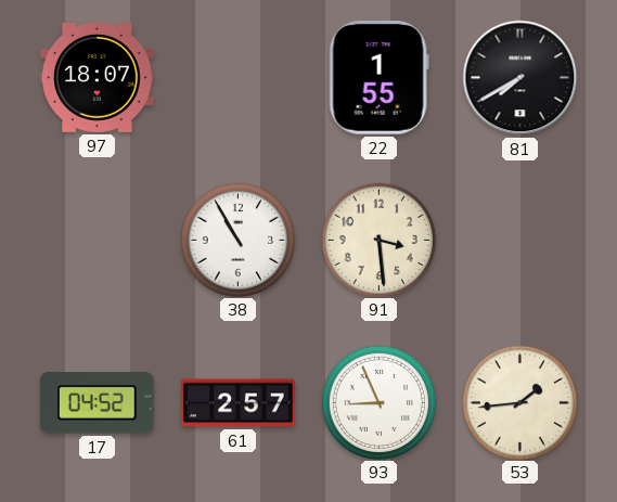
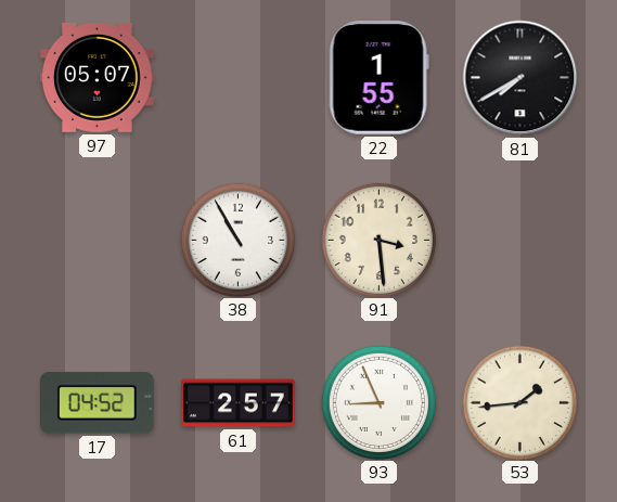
97: 18:07 -> 05:07
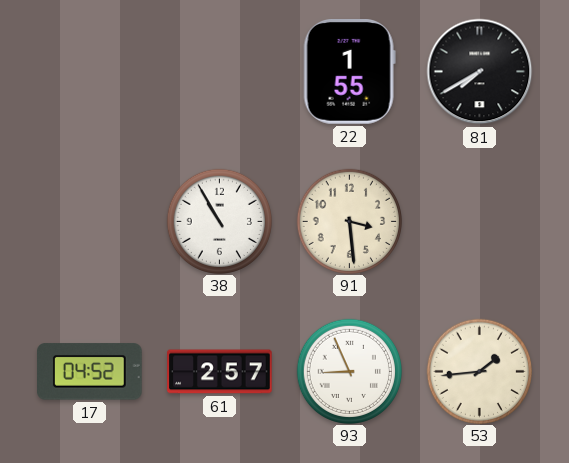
97: 05:07 -> none
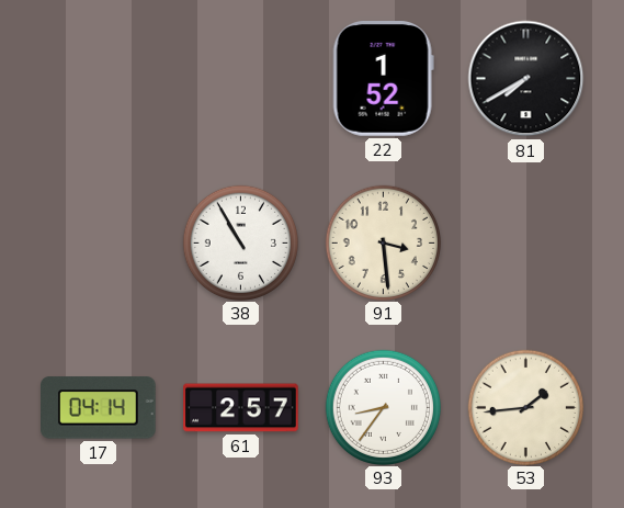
22: 1:55 -> 1:52
17: 04:52 -> 04:14
93: 8:56 -> 8:36
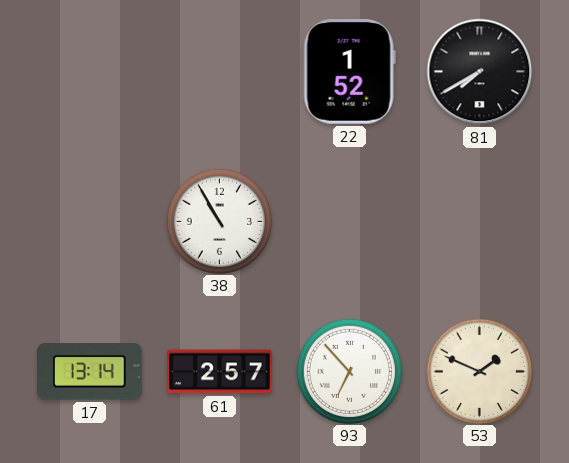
91: 3:29 -> none
17: 04:14 -> 13:14
93: 8:36 -> 6:53
53: 1:44 -> 1:49
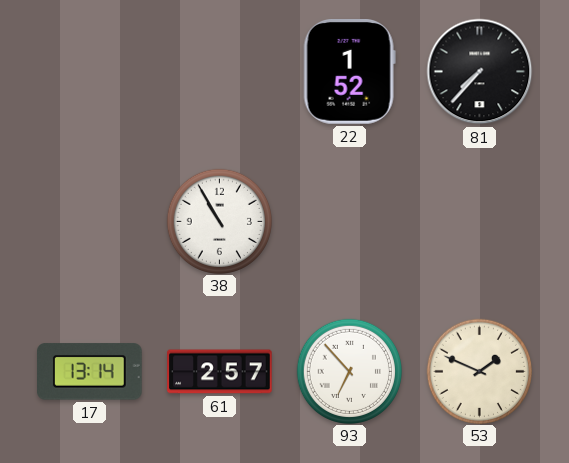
81: 7:40 -> 7:37
